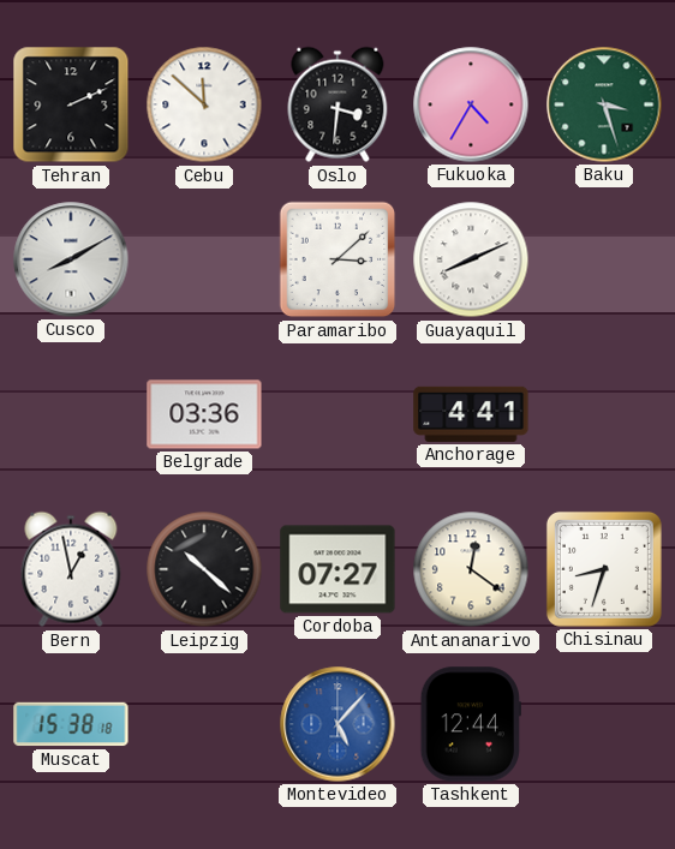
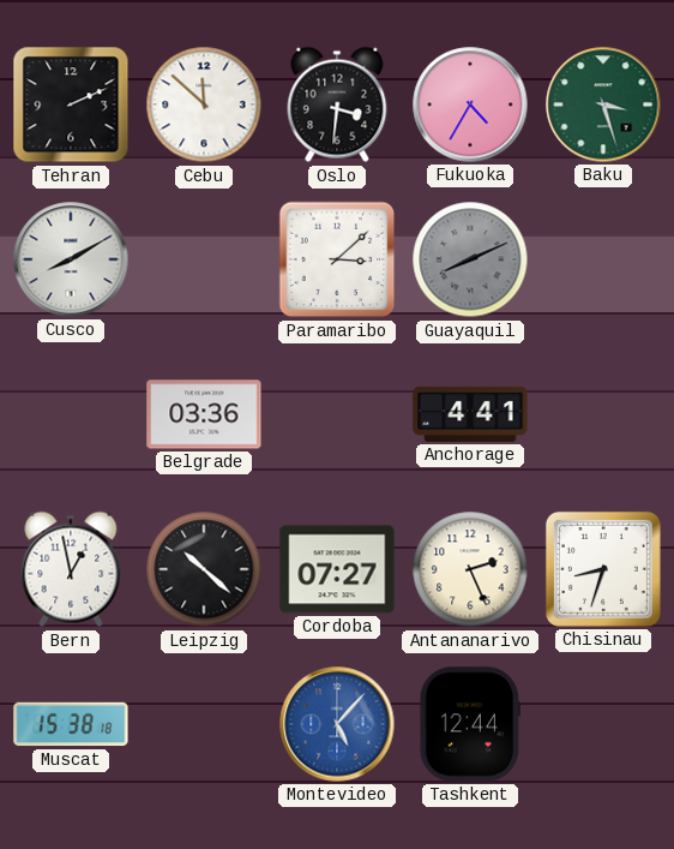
Guayaquil dial: white -> grey
Antananarivo: 12:21 -> 2:26
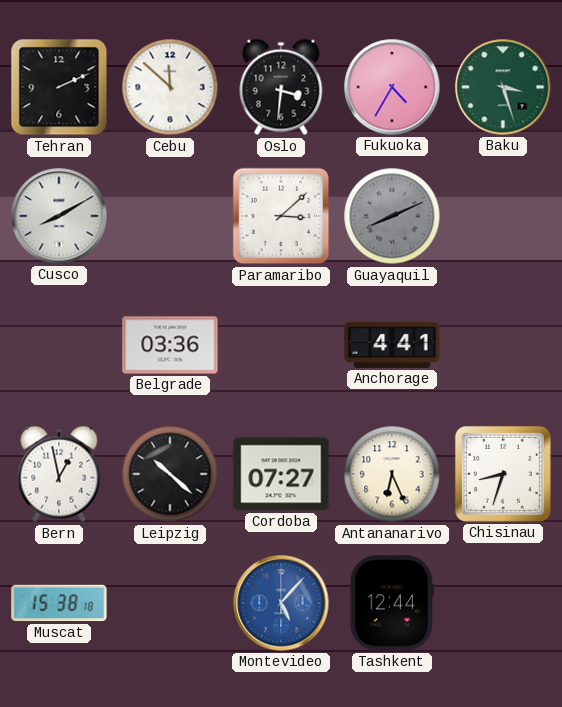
Antananarivo: 2:26 -> 6:26
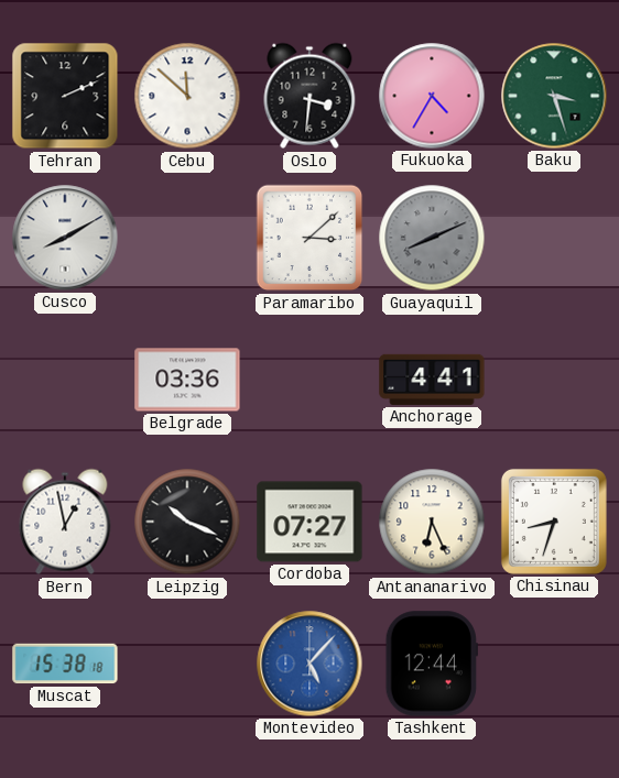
Leipzig: 10:22 -> 10:19
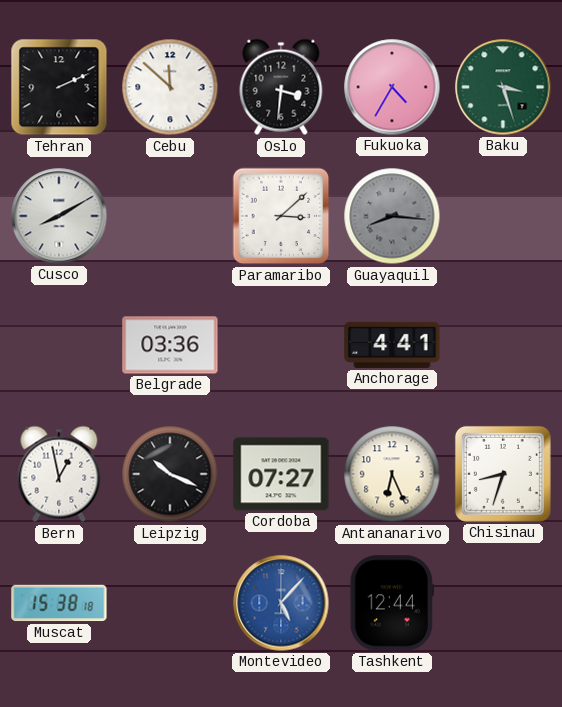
Guayaquil: 8:11 -> 8:16
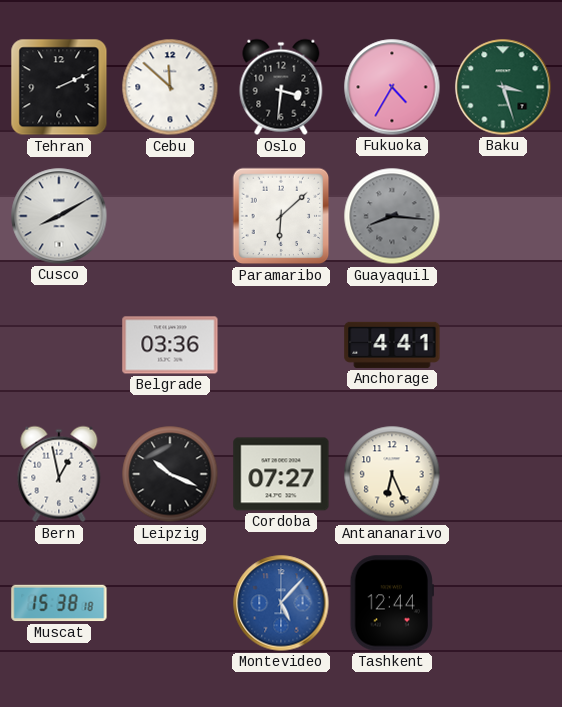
Paramaribo: 3:08 -> 6:08
Chisinau: 8:33 -> none
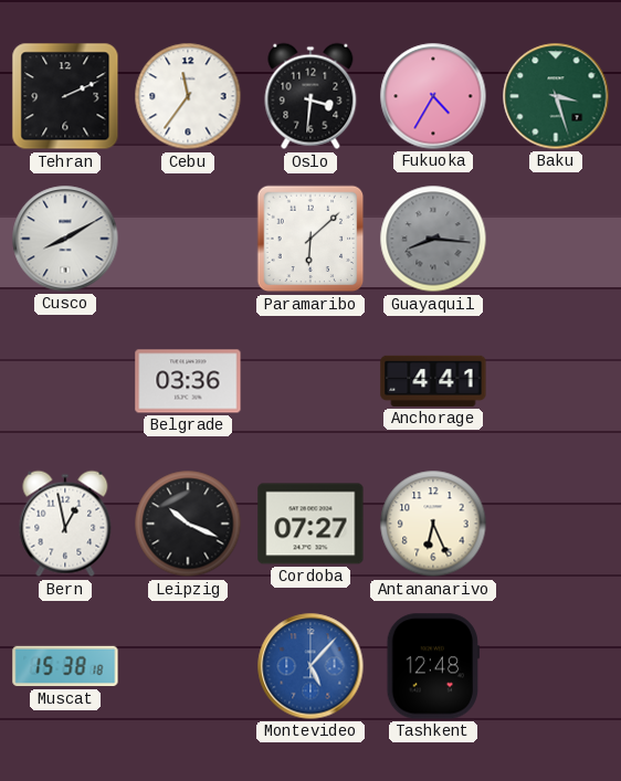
Cebu: 11:52 -> 11:36
Tashkent: 12:44 -> 12:48
